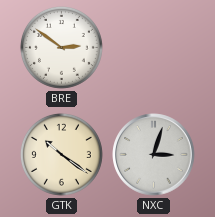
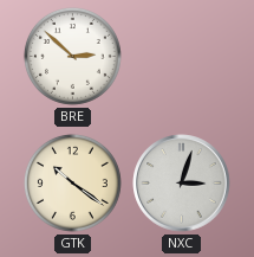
BRE: 2:51 -> 2:52
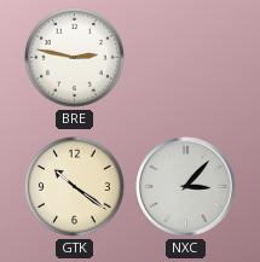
BRE: 2:52 -> 2:47
NXC: 3:03 -> 3:07
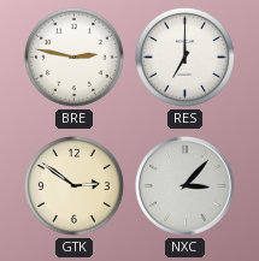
RES: none -> 7:00
GTK: 10:21 -> 2:51
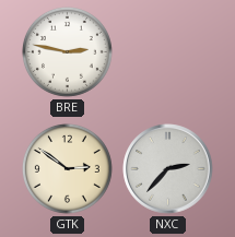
RES: 7:00 -> none
NXC: 3:07 -> 2:37
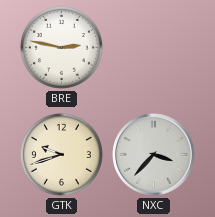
GTK: 2:51 -> 9:42
NXC: 2:37 -> 3:37
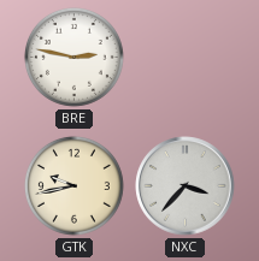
GTK: 9:42 -> 9:43
